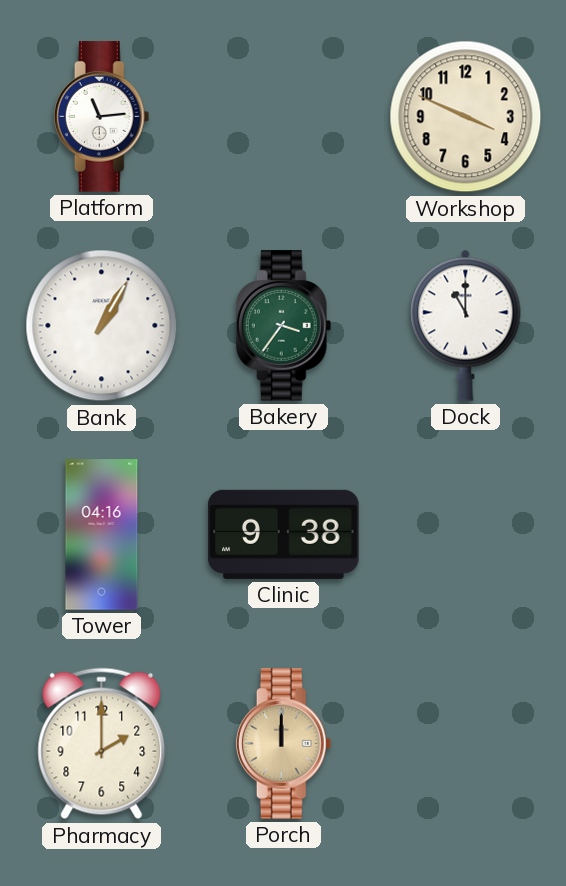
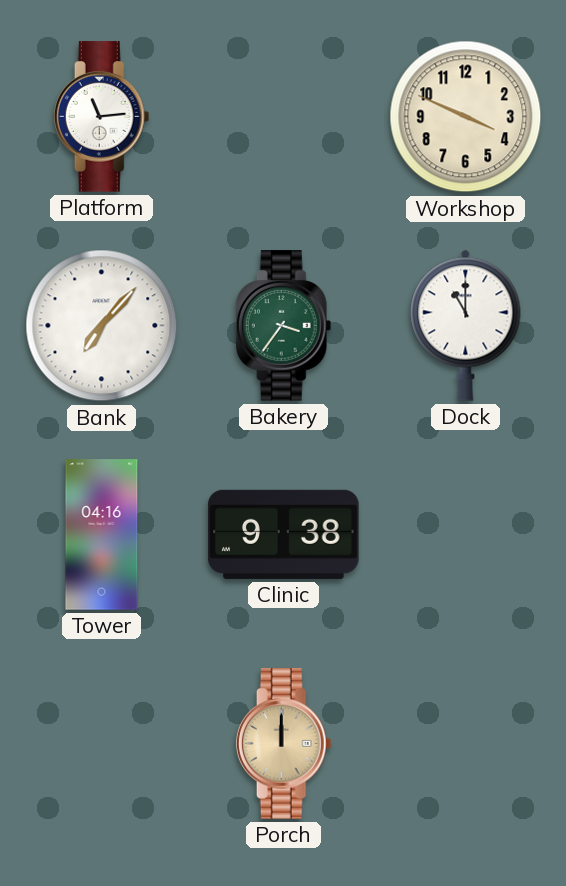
Bank: 1:05 -> 7:07
Pharmacy: 2:00 -> none
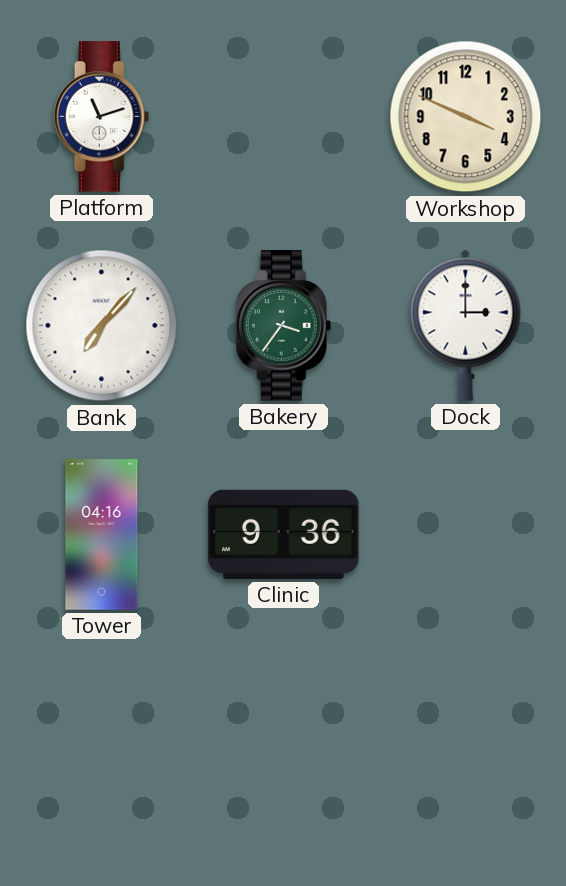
Platform: 11:14 -> 11:12
Dock: 11:00 -> 3:00
Clinic: 9:38 -> 9:36
Porch: 12:00 -> none
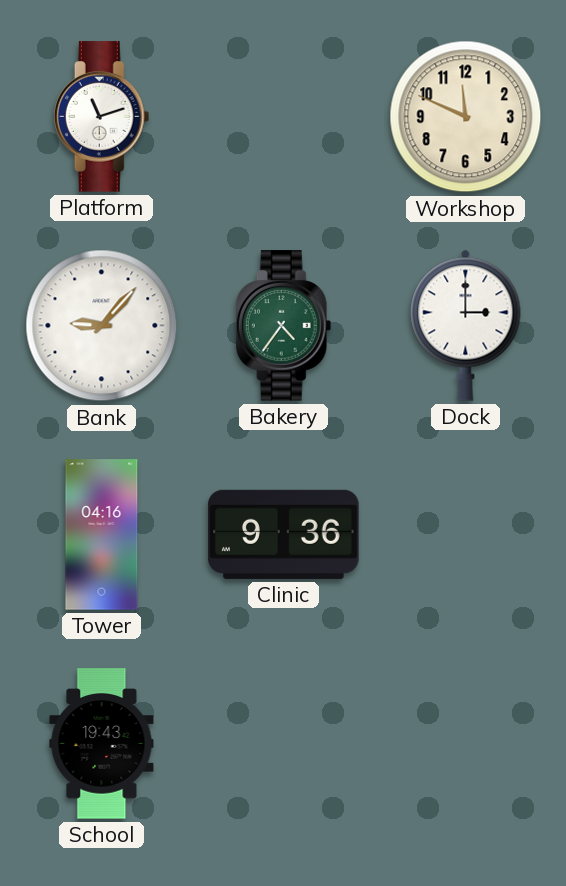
Workshop: 3:49 -> 11:49
Bank: 7:07 -> 9:07
Bakery: 3:36 -> 4:36
School: none -> 19:43
